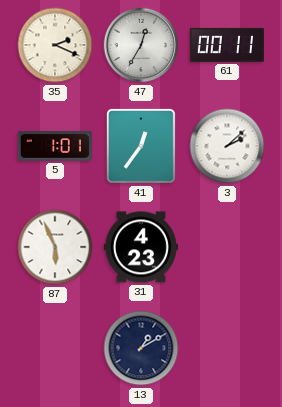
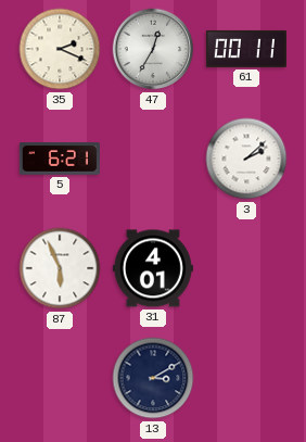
5: 1:01 -> 6:21
41: 12:36 -> none
31: 4:23 -> 4:01
13: 1:10 -> 3:10
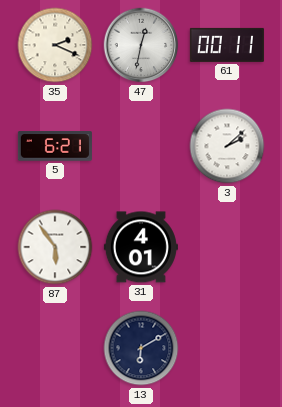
47: 12:35 -> 12:32
87: 5:56 -> 5:54
13: 3:10 -> 6:10
